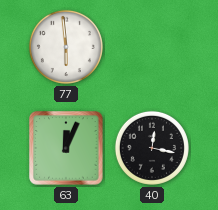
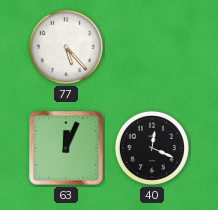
77: 5:59 -> 5:23
40: 12:17 -> 12:19
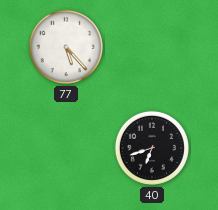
63: 12:04 -> none
40: 12:19 -> 6:42
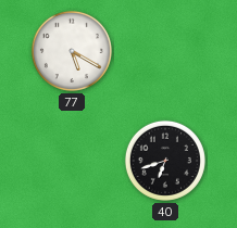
77: 5:23 -> 5:20
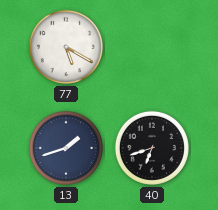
13: none -> 1:42
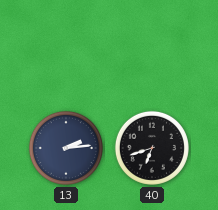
77: 5:20 -> none
13: 1:42 -> 2:14
